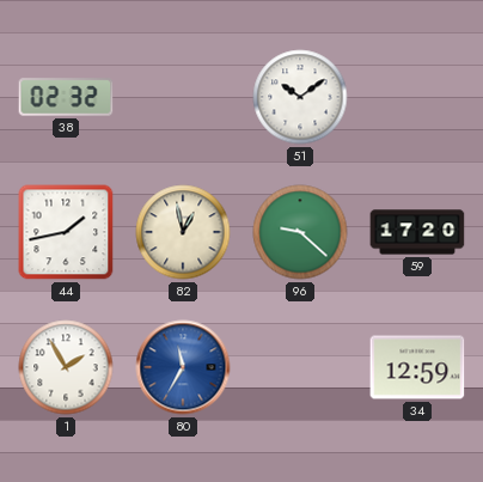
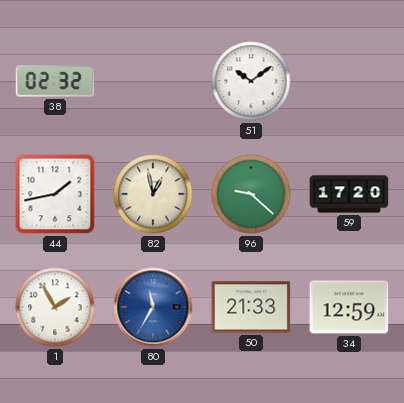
50: none -> 21:33
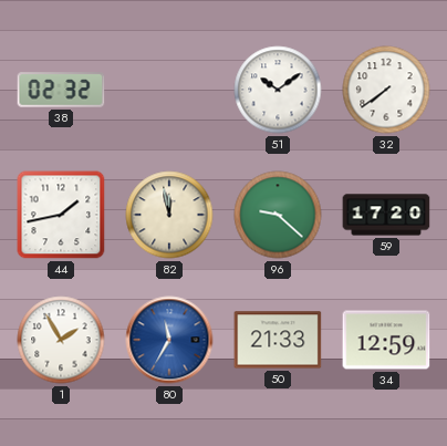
32: none -> 7:39
82: 12:58 -> 11:58
